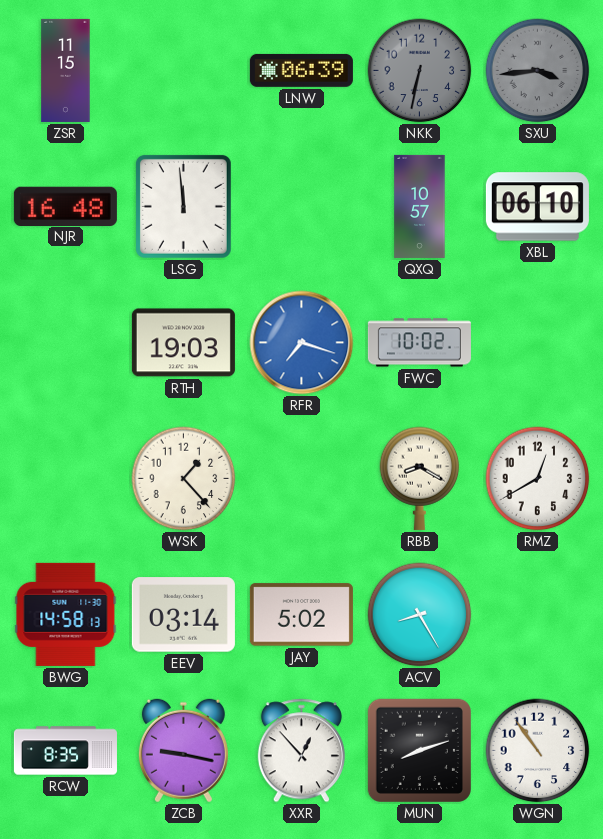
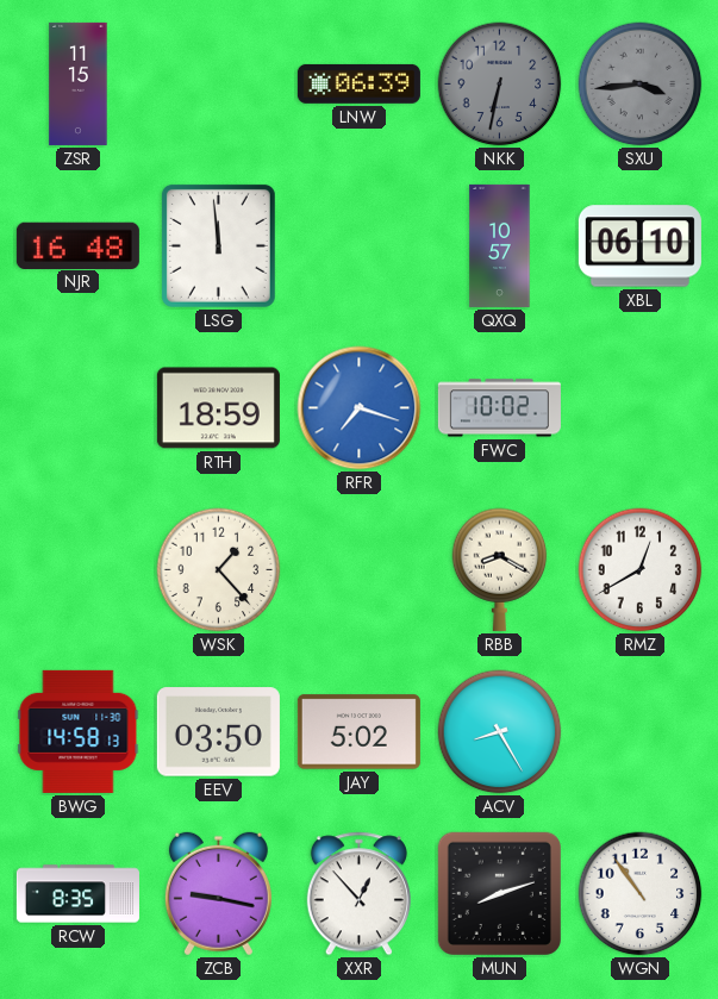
RTH: 19:03 -> 18:59
EEV: 03:14 -> 03:50
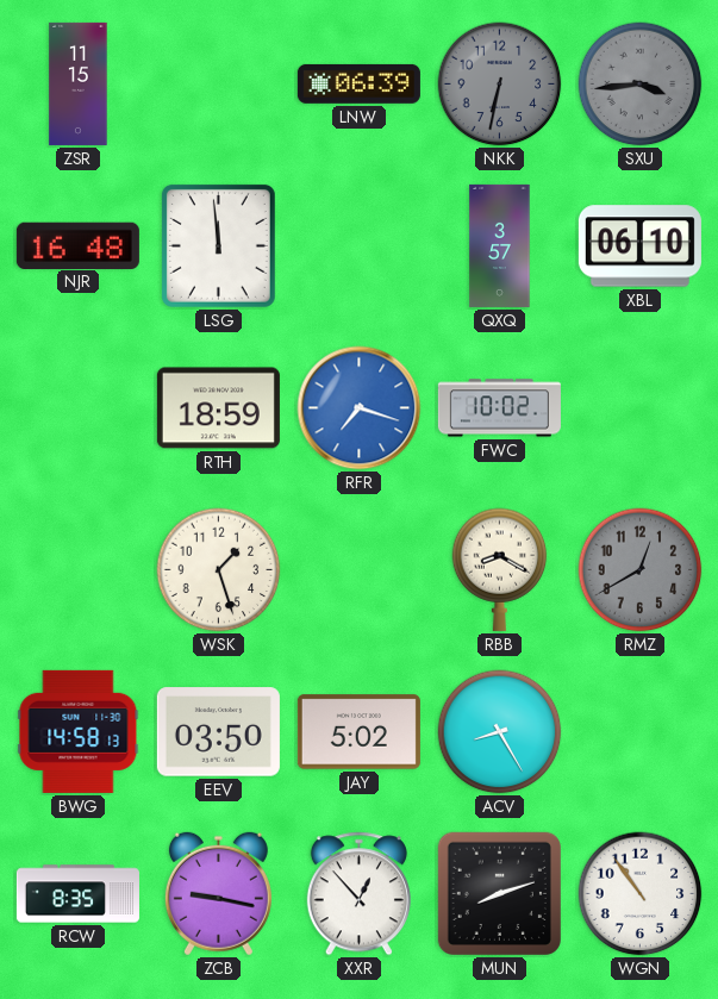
QXQ: 10:57 -> 3:57
WSK: 1:23 -> 1:27
RMZ dial: white -> grey
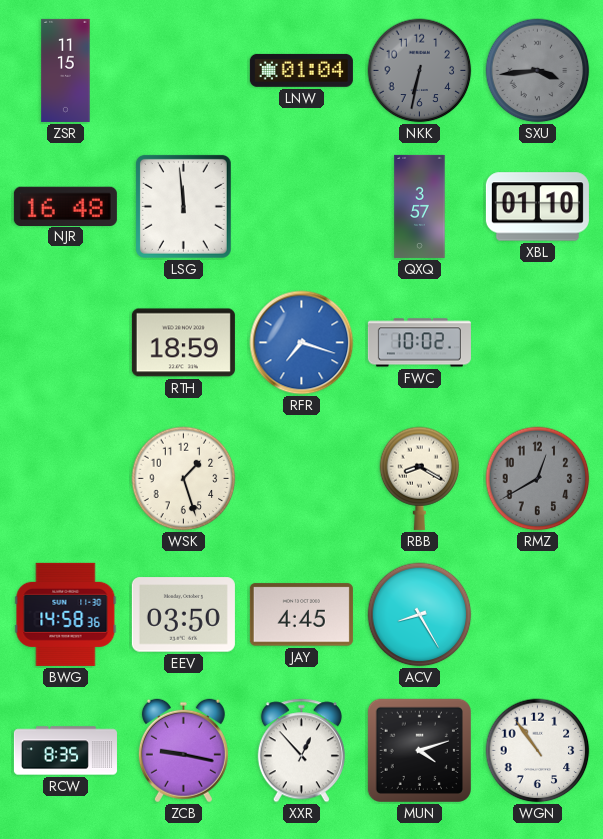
LNW: 06:39 -> 01:04
XBL: 06:10 -> 01:10
BWG: 14:58:13 -> 14:58:36
JAY: 5:02 -> 4:45
MUN: 8:12 -> 4:12
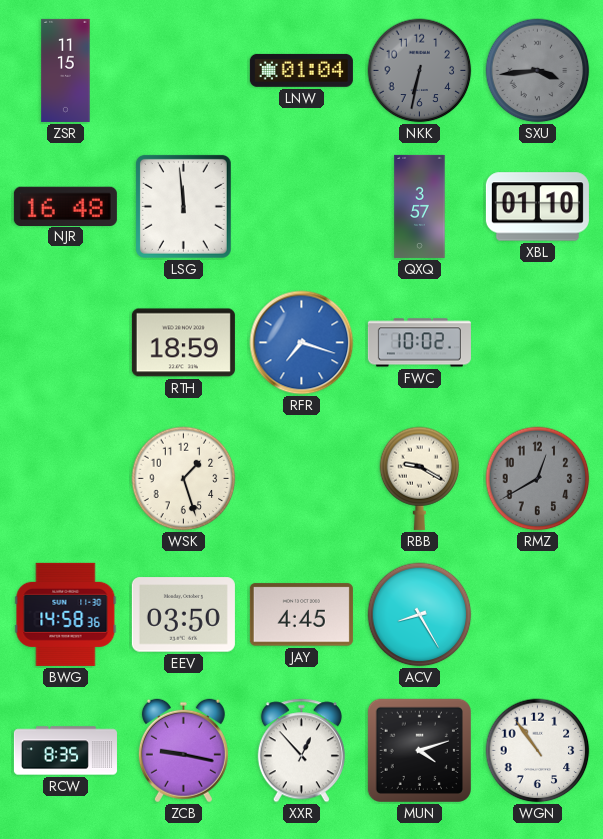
RBB: 8:20 -> 9:20
